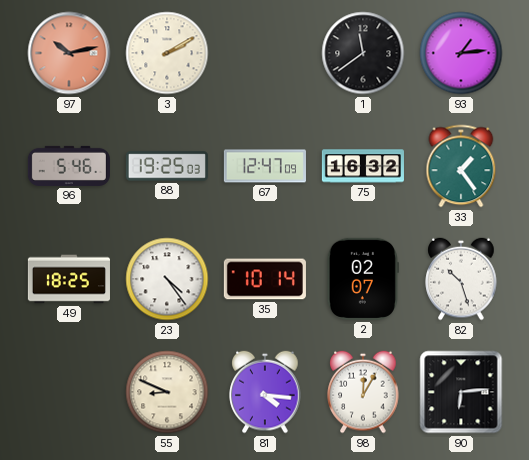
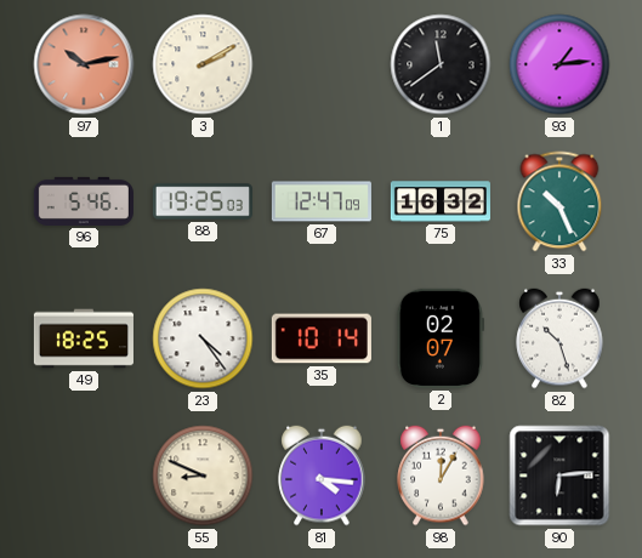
33: 1:24 -> 10:26
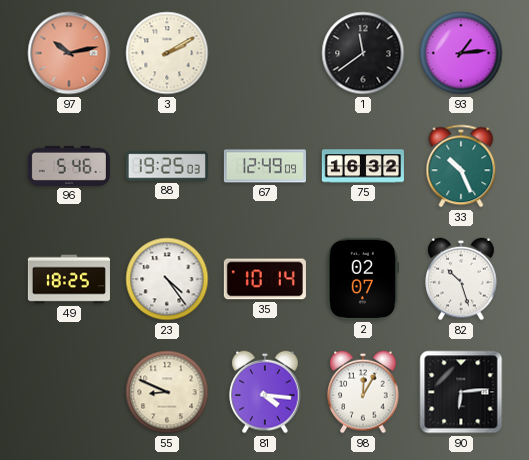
67: 12:47 -> 12:49
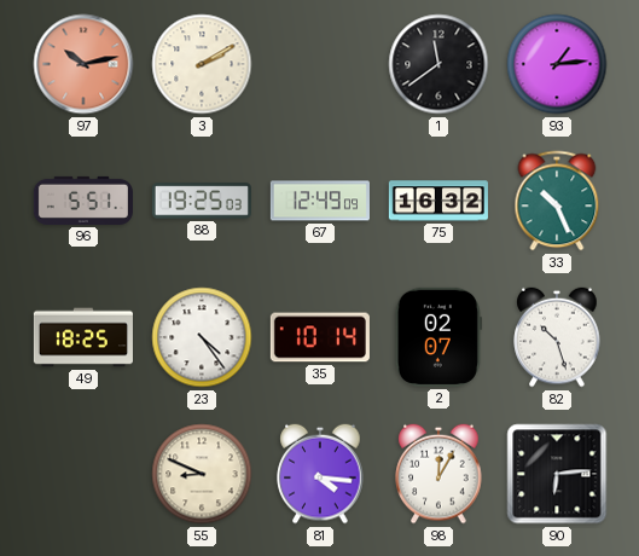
96: 5:46 -> 5:51
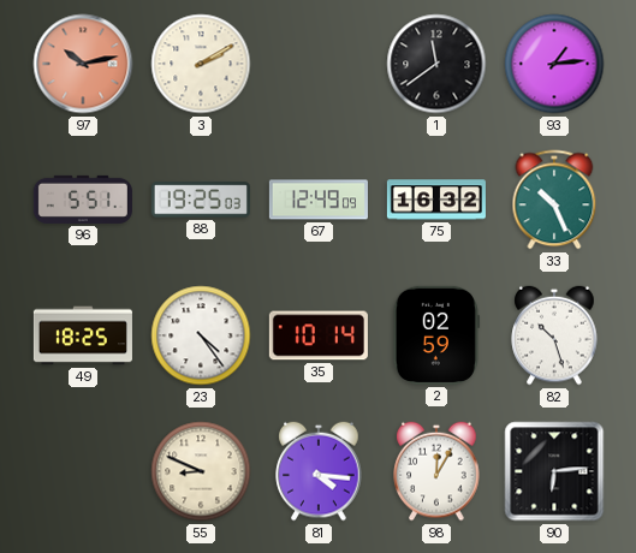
2: 02:07 -> 02:59
